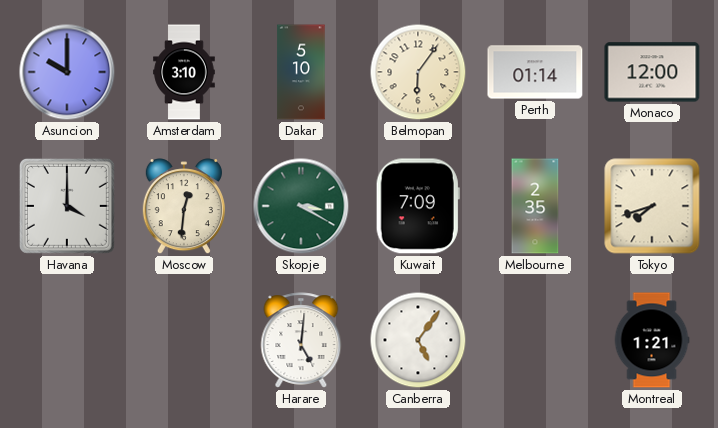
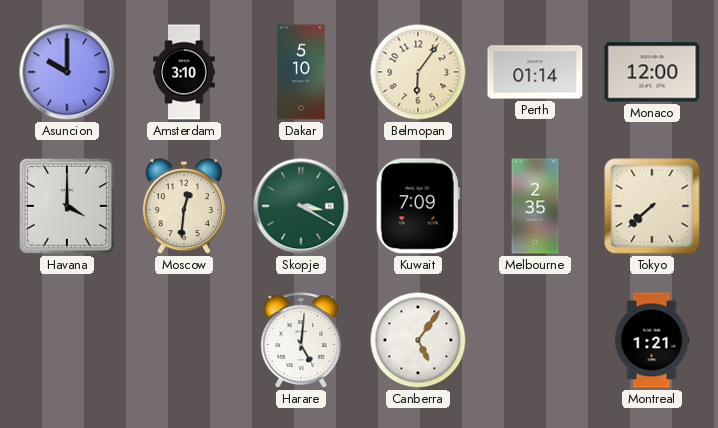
Tokyo: 7:42 -> 7:38
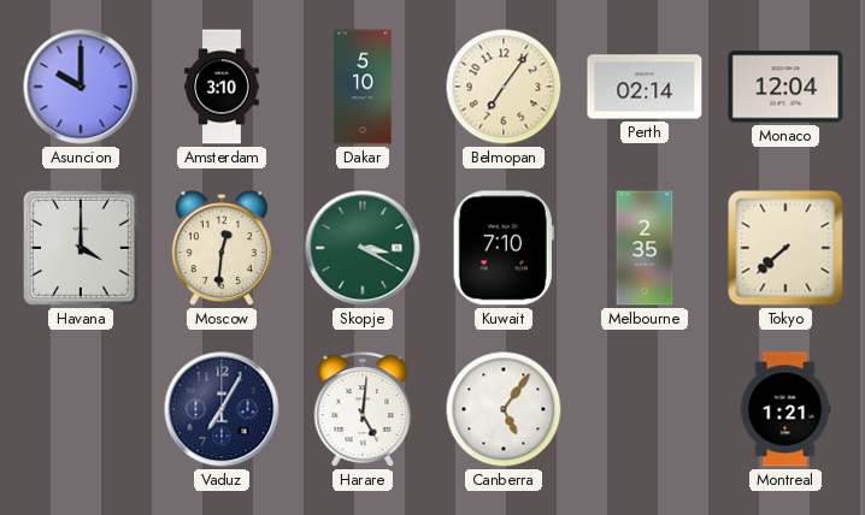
Belmopan: 6:06 -> 7:06
Perth: 01:14 -> 02:14
Monaco: 12:00 -> 12:04
Kuwait: 7:09 -> 7:10
Vaduz: none -> 7:05
